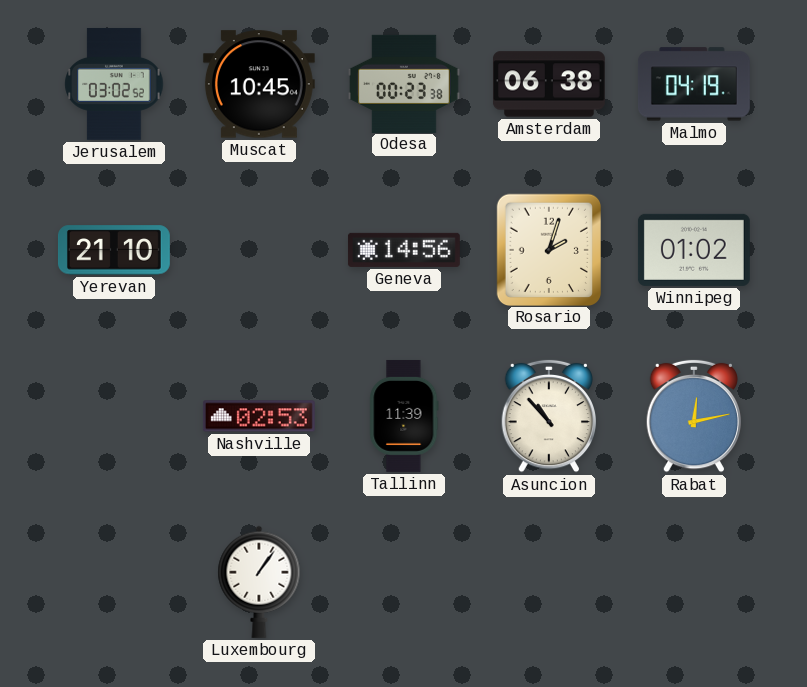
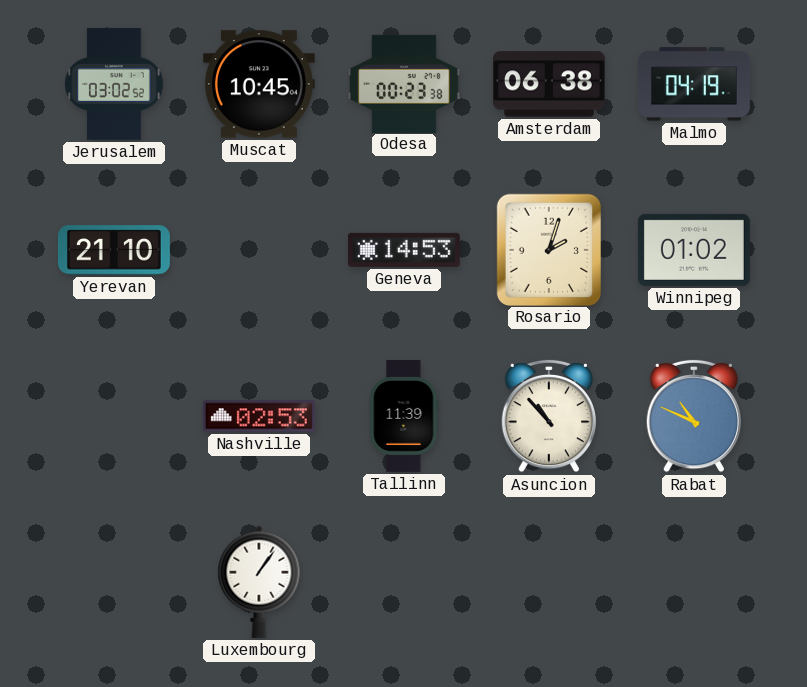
Geneva: 14:56 -> 14:53
Rabat: 12:13 -> 10:49
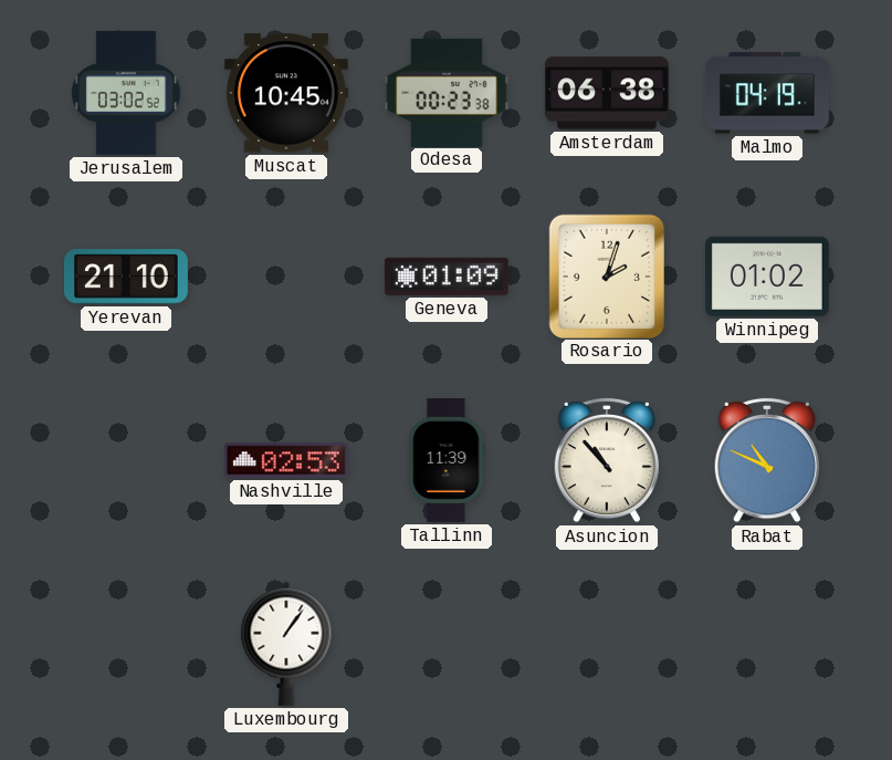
Geneva: 14:53 -> 01:09
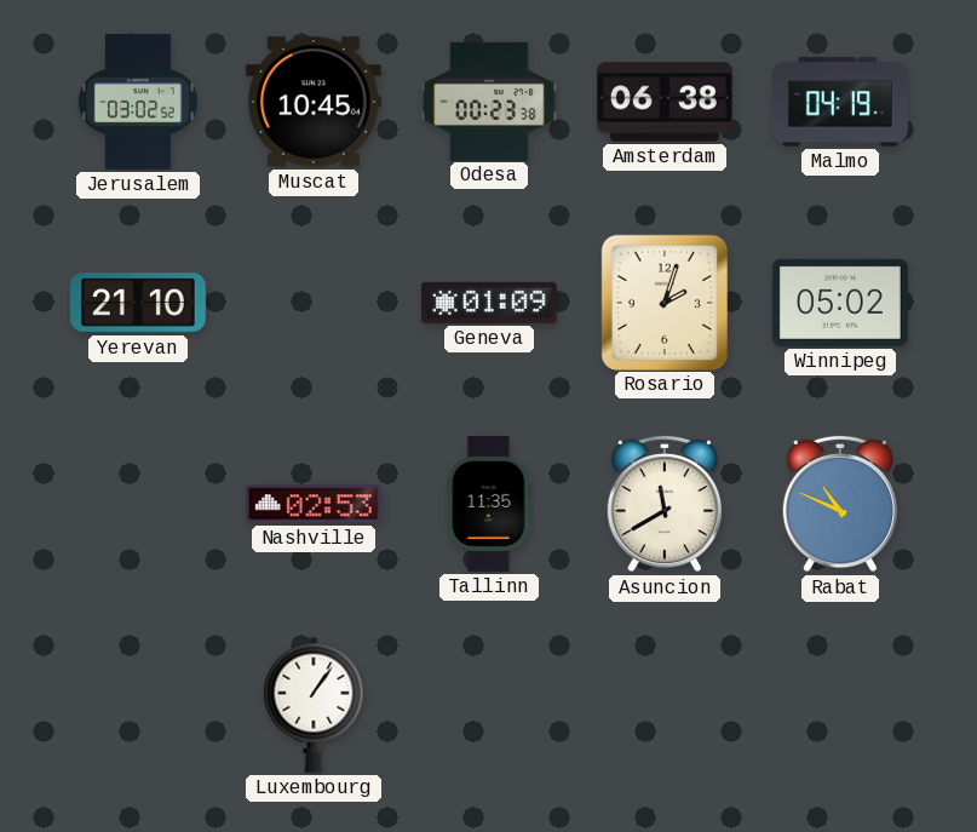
Winnipeg: 01:02 -> 05:02
Tallinn: 11:39 -> 11:35
Asuncion: 10:53 -> 11:40
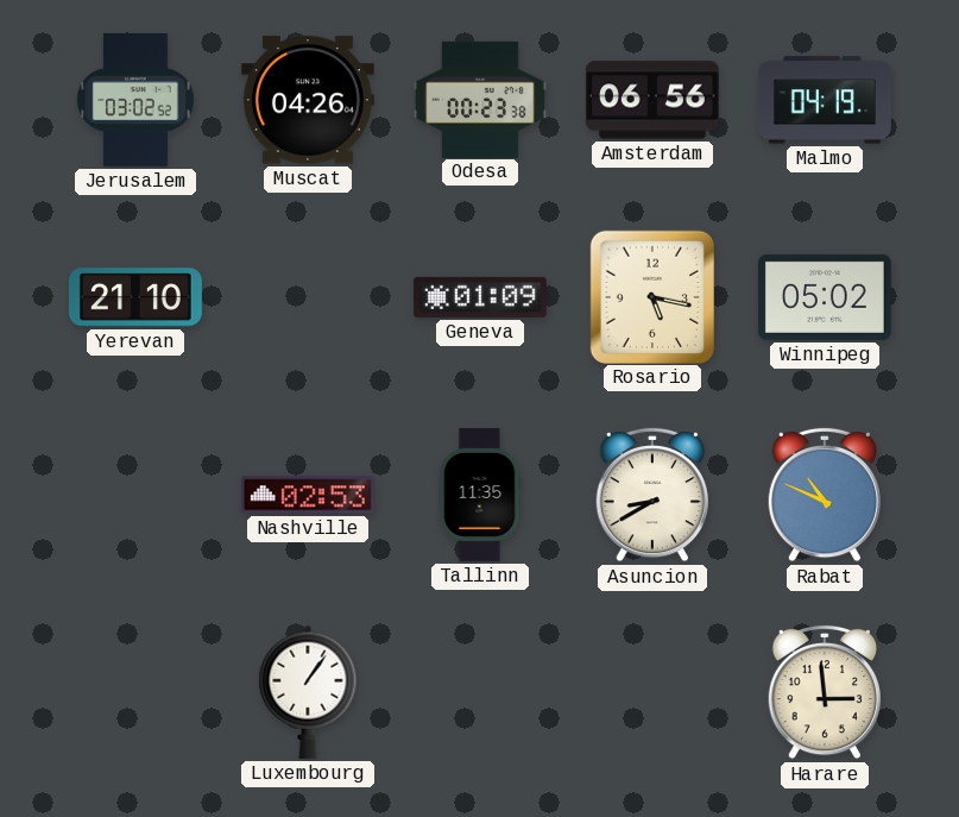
Muscat: 10:45 -> 04:26
Amsterdam: 06:38 -> 06:56
Rosario: 2:03 -> 5:17
Asuncion: 11:40 -> 8:40
Harare: none -> 2:59
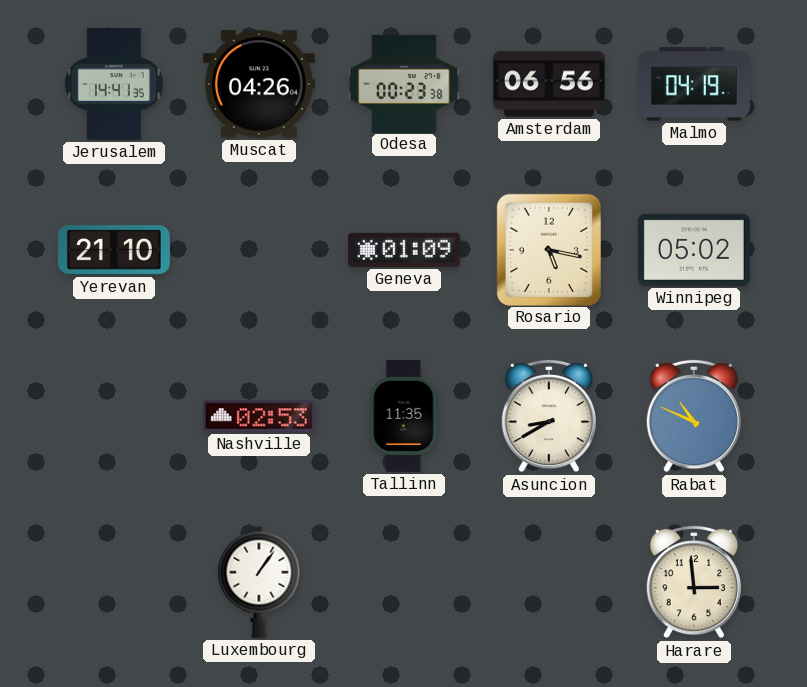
Jerusalem: 03:02 -> 14:41
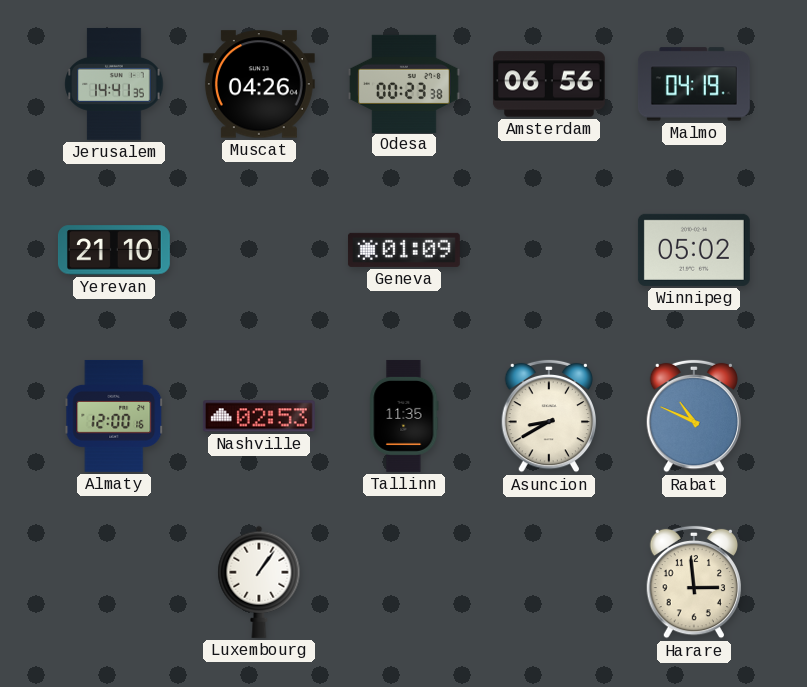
Rosario: 5:17 -> none
Almaty: none -> 12:00
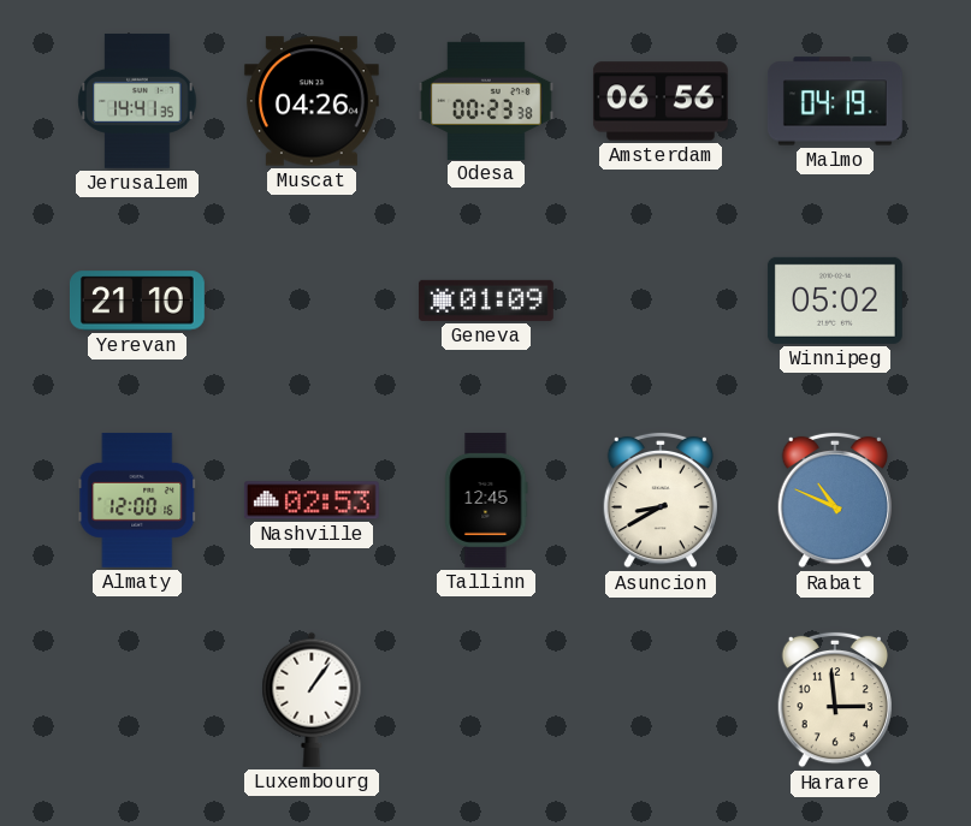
Tallinn: 11:35 -> 12:45
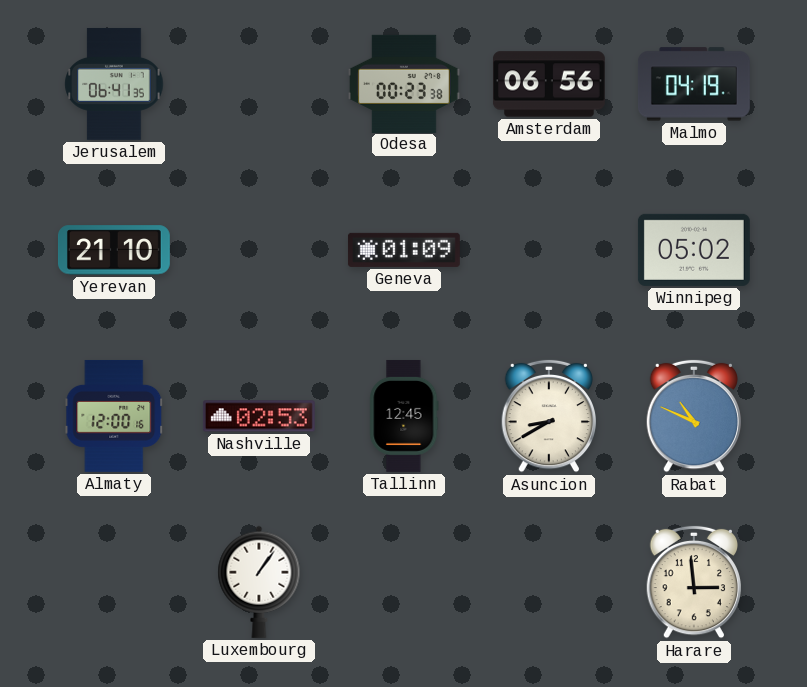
Jerusalem: 14:41 -> 06:41
Muscat: 04:26 -> none
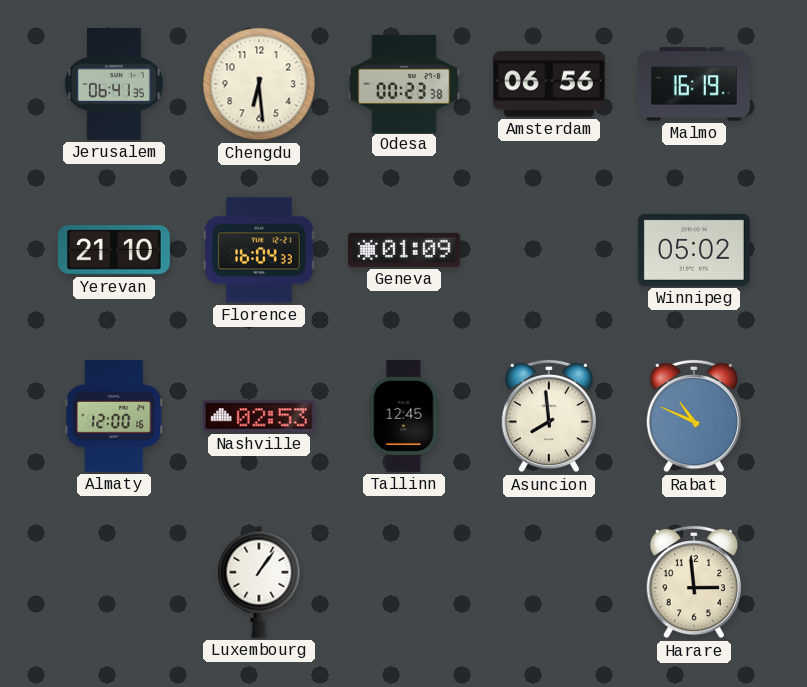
Chengdu: none -> 6:29
Malmo: 04:19 -> 16:19
Florence: none -> 16:04
Asuncion: 8:40 -> 7:59
